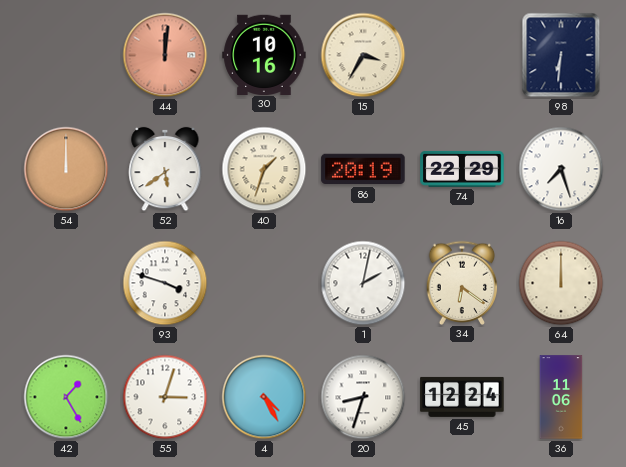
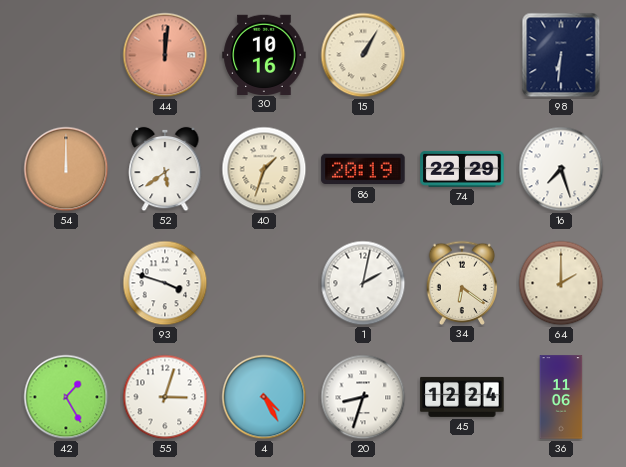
15: 3:35 -> 1:05
64: 12:00 -> 2:00
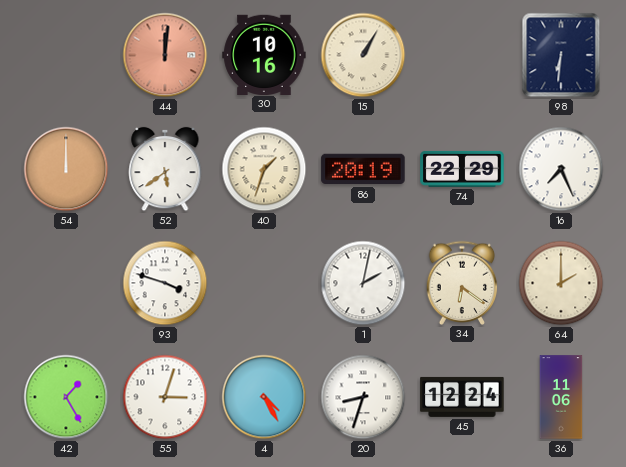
16: 7:27 -> 7:26
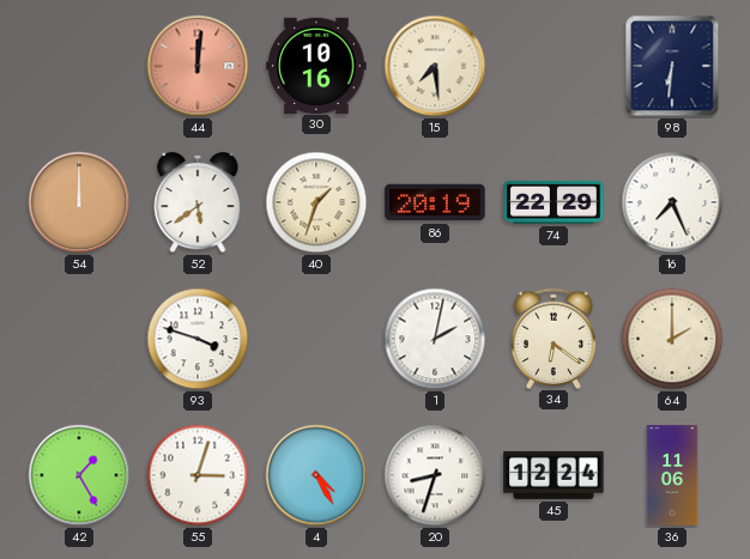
15: 1:05 -> 7:29
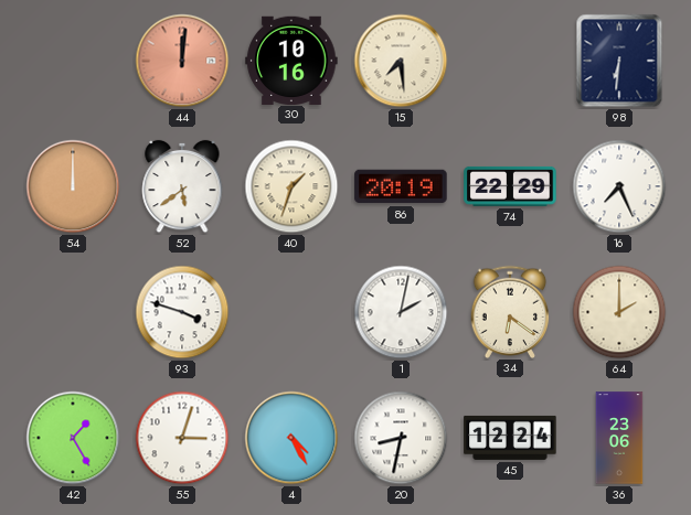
20: 8:33 -> 8:32
36: 11:06 -> 23:06
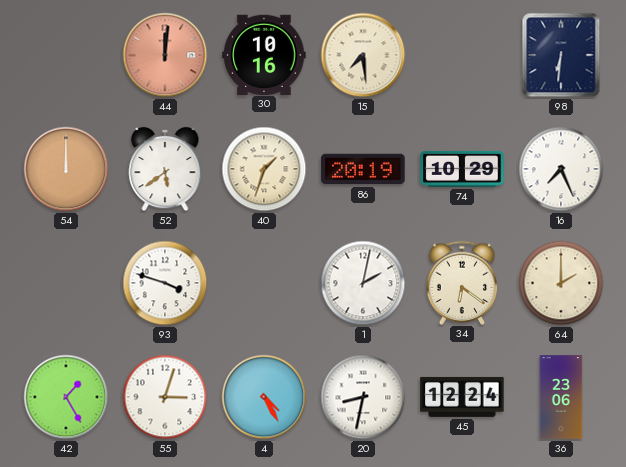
74: 22:29 -> 10:29
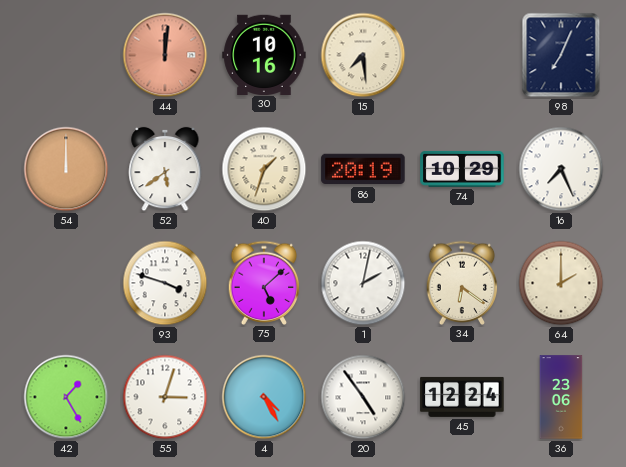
98: 6:31 -> 7:04
75: none -> 5:08
20: 8:32 -> 4:54
